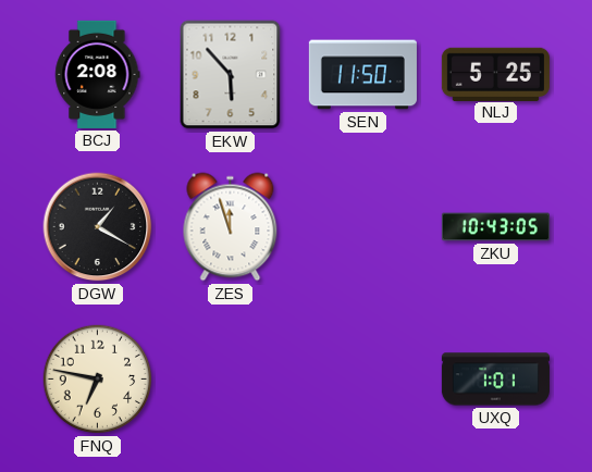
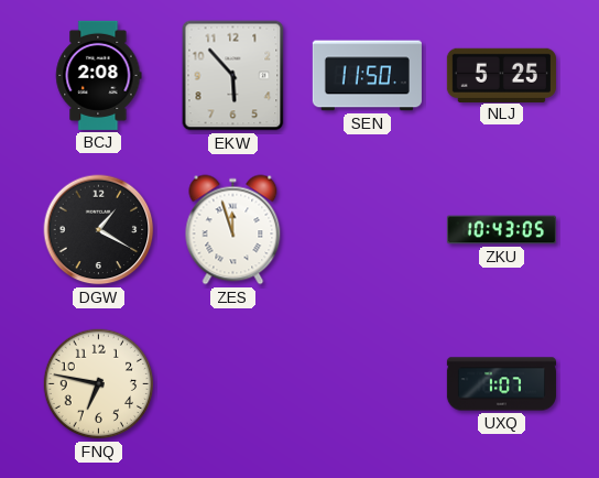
UXQ: 1:01 -> 1:07
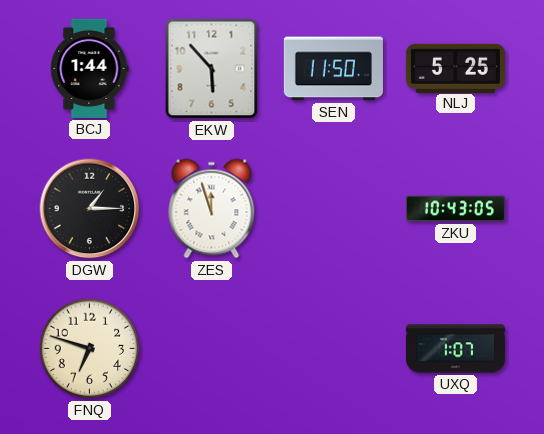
BCJ: 2:08 -> 1:44
DGW: 1:20 -> 1:15
FNQ: 6:47 -> 6:48
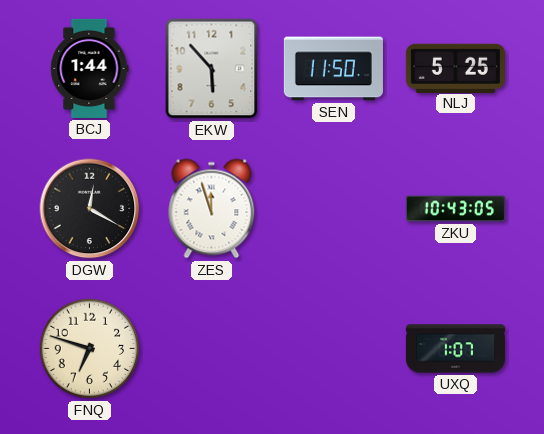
DGW: 1:15 -> 12:20
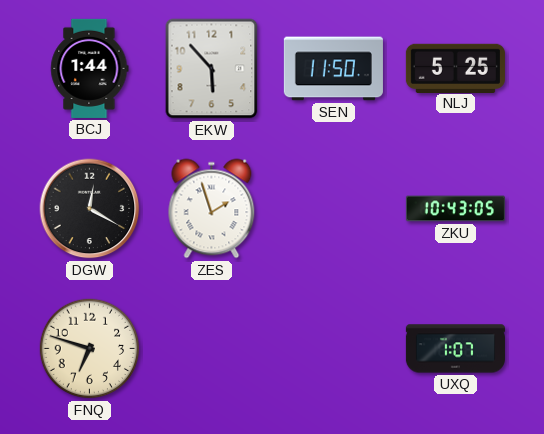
ZES: 11:57 -> 1:57
